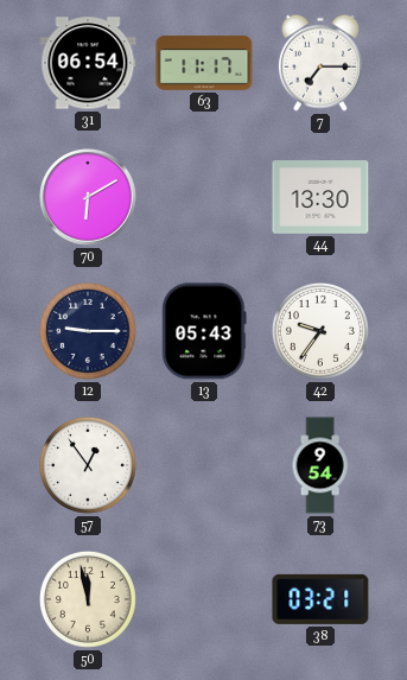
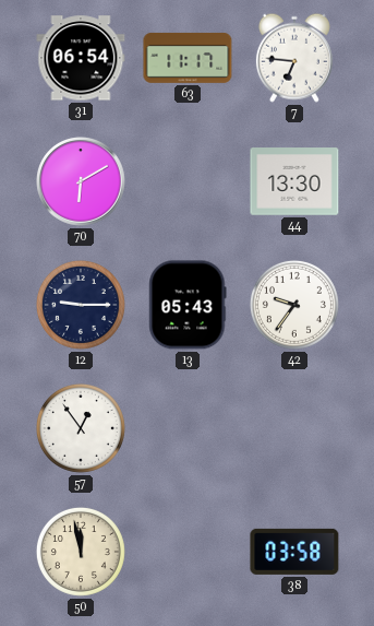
7: 7:15 -> 6:46
73: 9:54 -> none
38: 03:21 -> 03:58
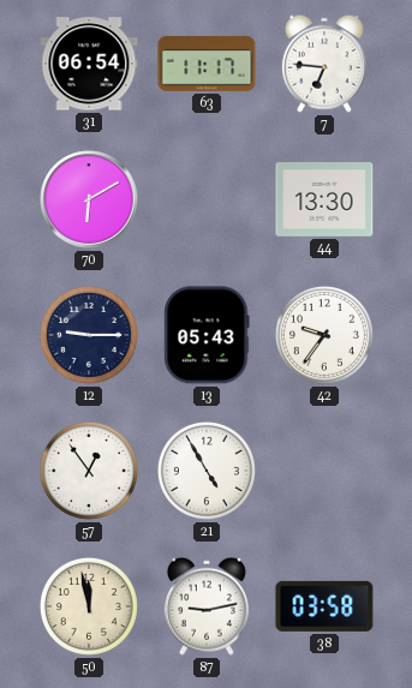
21: none -> 4:55
87: none -> 9:13
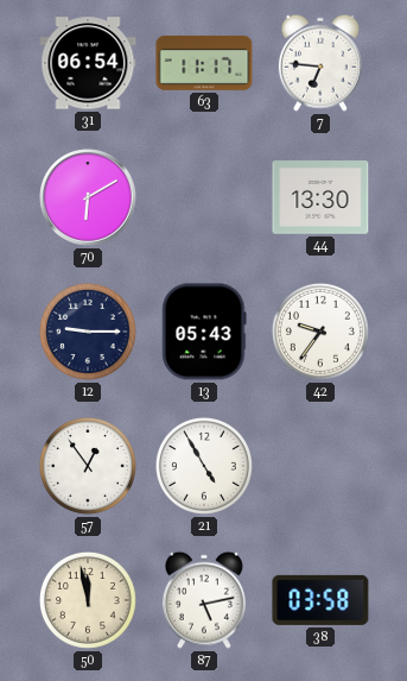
87: 9:13 -> 5:13
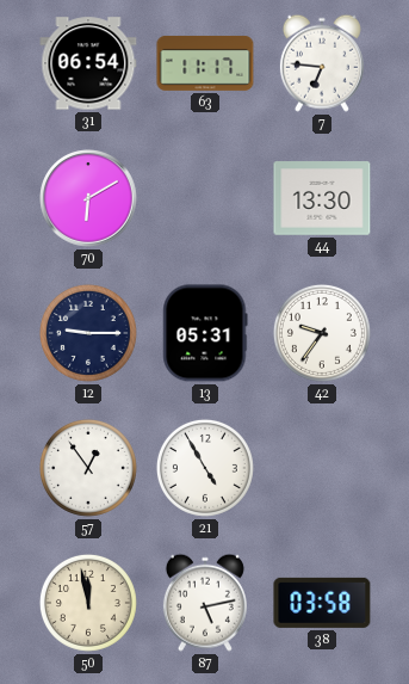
13: 05:43 -> 05:31
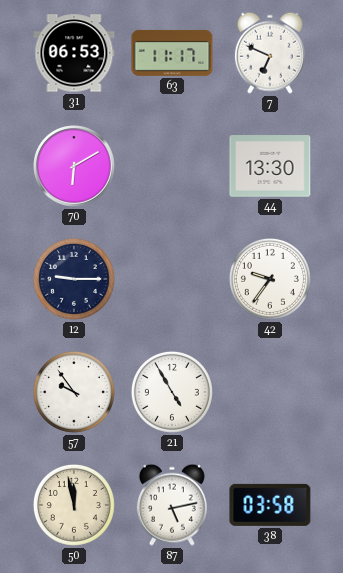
31: 06:54 -> 06:53
7: 6:46 -> 6:49
13: 05:31 -> none
57: 12:54 -> 9:54
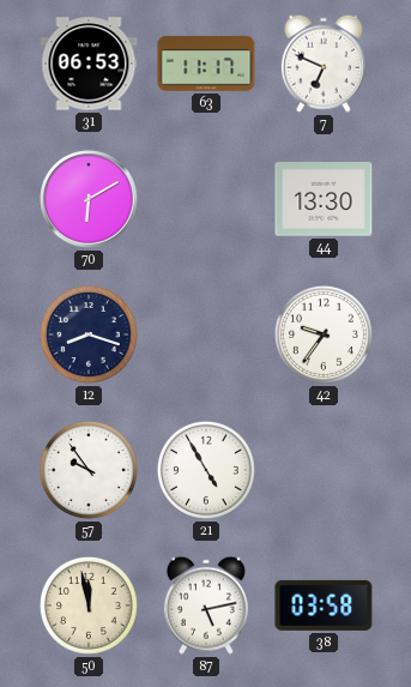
12: 9:15 -> 8:18
